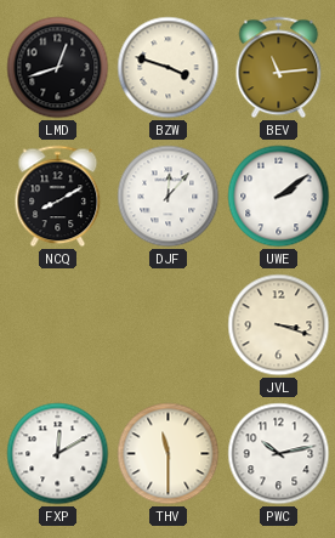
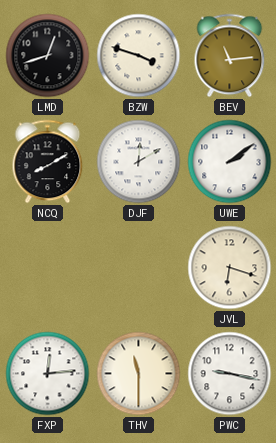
DJF: 12:07 -> 12:10
JVL: 3:18 -> 6:18
FXP: 12:10 -> 12:14
PWC: 10:13 -> 9:17
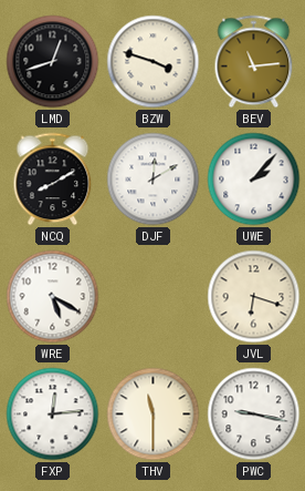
UWE: 2:09 -> 2:07
WRE: none -> 5:20
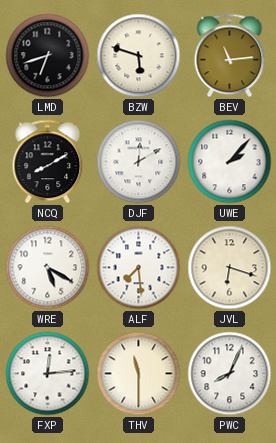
LMD: 12:42 -> 6:42
BZW: 3:48 -> 5:48
ALF: none -> 7:29
PWC: 9:17 -> 8:04
